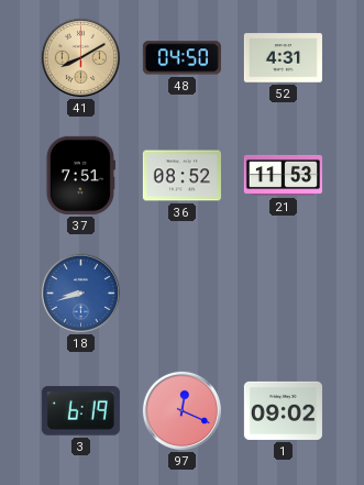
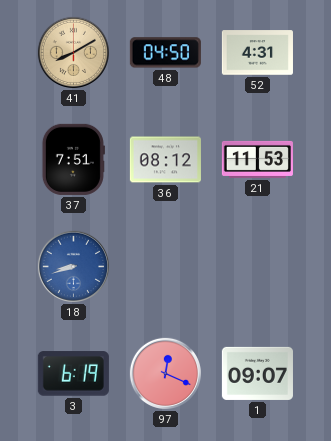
36: 08:52 -> 08:12
1: 09:02 -> 09:07
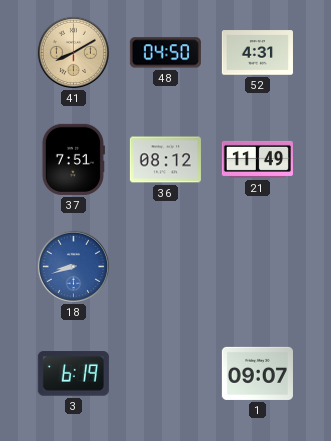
21: 11:53 -> 11:49
97: 12:19 -> none
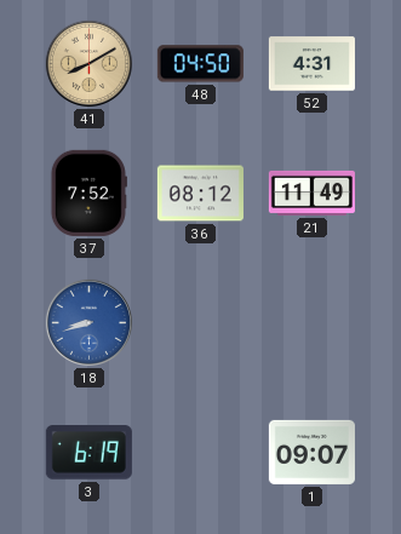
37: 7:51 -> 7:52
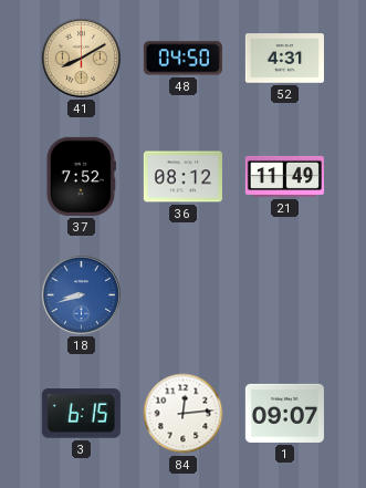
3: 6:19 -> 6:15
84: none -> 12:14
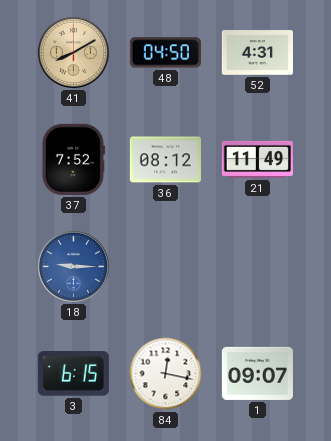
18: 8:42 -> 9:15
84: 12:14 -> 12:17
